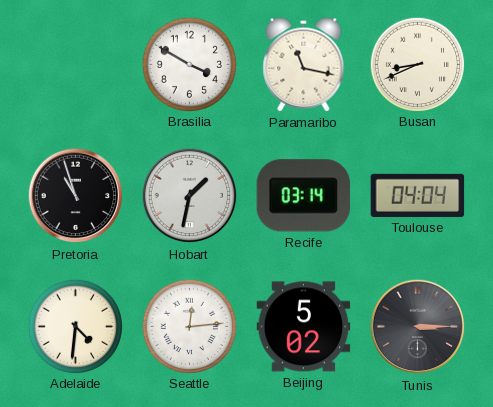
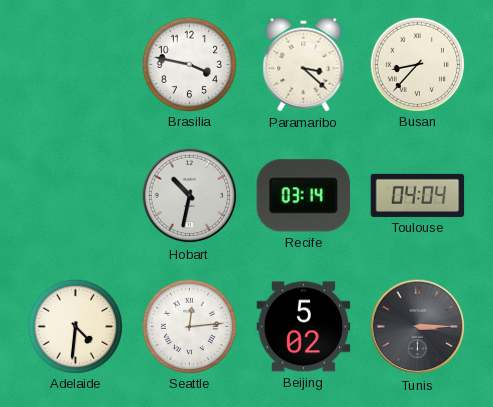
Brasilia: 3:50 -> 3:47
Paramaribo: 11:17 -> 3:22
Busan: 8:41 -> 8:37
Pretoria: 10:57 -> none
Hobart: 1:32 -> 10:32
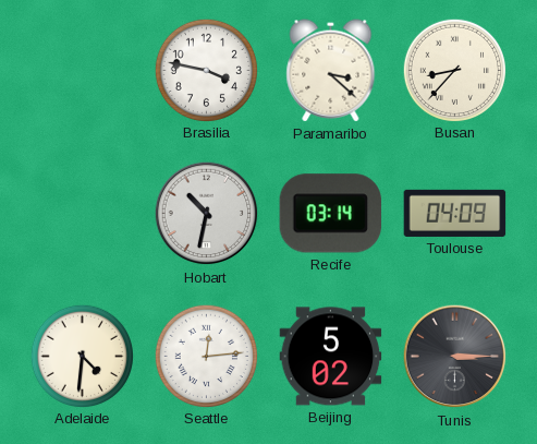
Toulouse: 04:04 -> 04:09
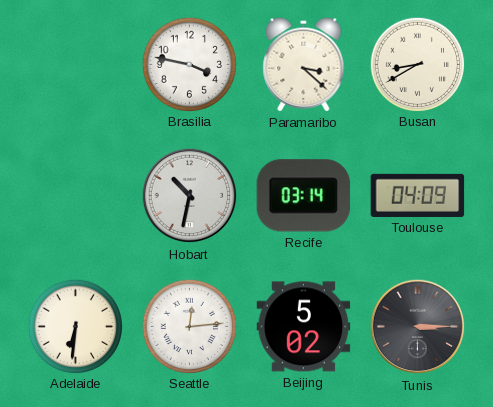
Busan: 8:37 -> 8:40
Adelaide: 4:31 -> 6:31
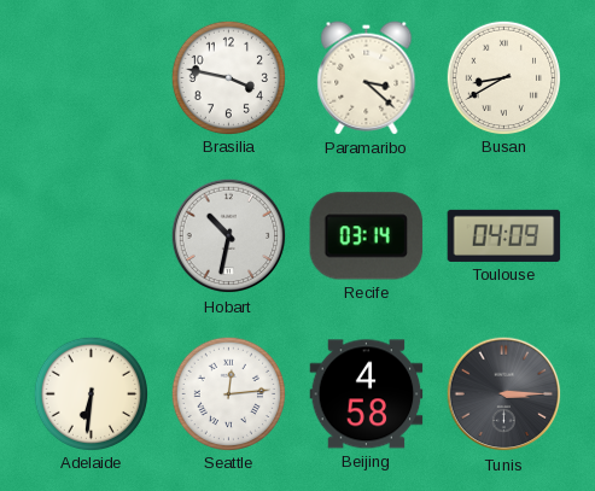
Beijing: 5:02 -> 4:58
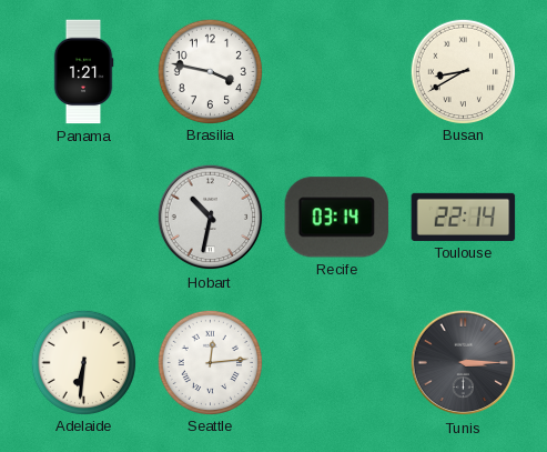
Panama: none -> 1:21
Paramaribo: 3:22 -> none
Toulouse: 04:09 -> 22:14
Beijing: 4:58 -> none
